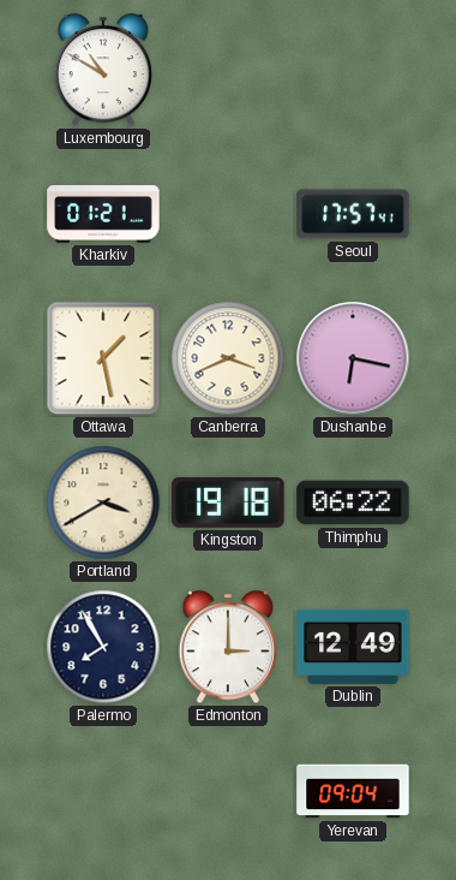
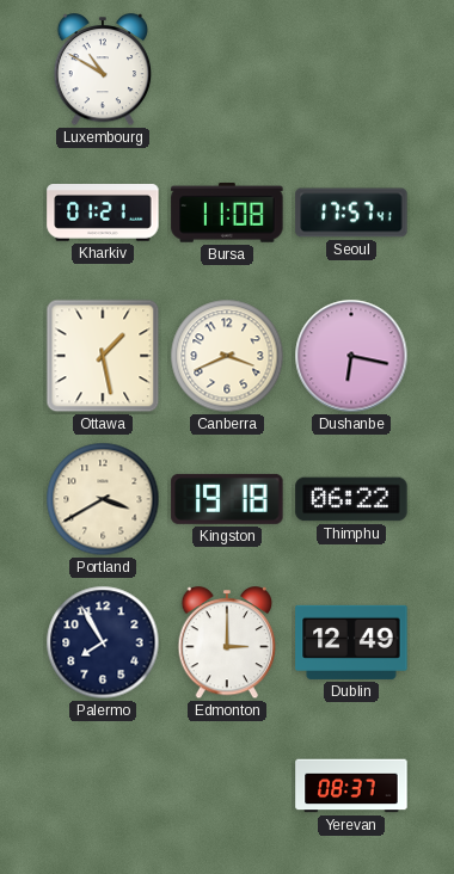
Bursa: none -> 11:08
Yerevan: 09:04 -> 08:37
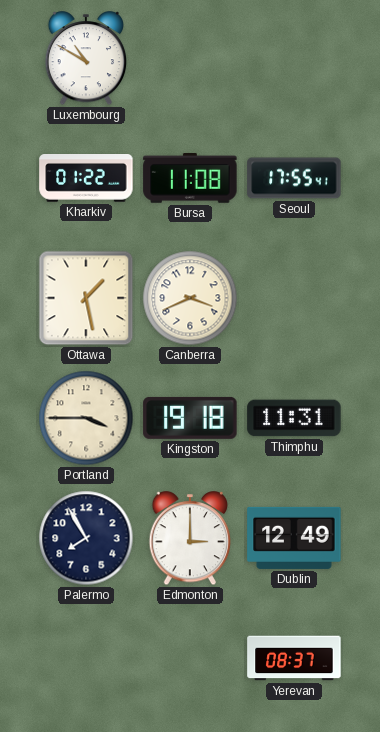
Kharkiv: 01:21 -> 01:22
Seoul: 17:57 -> 17:55
Dushanbe: 6:17 -> none
Portland: 3:40 -> 3:45
Thimphu: 06:22 -> 11:31
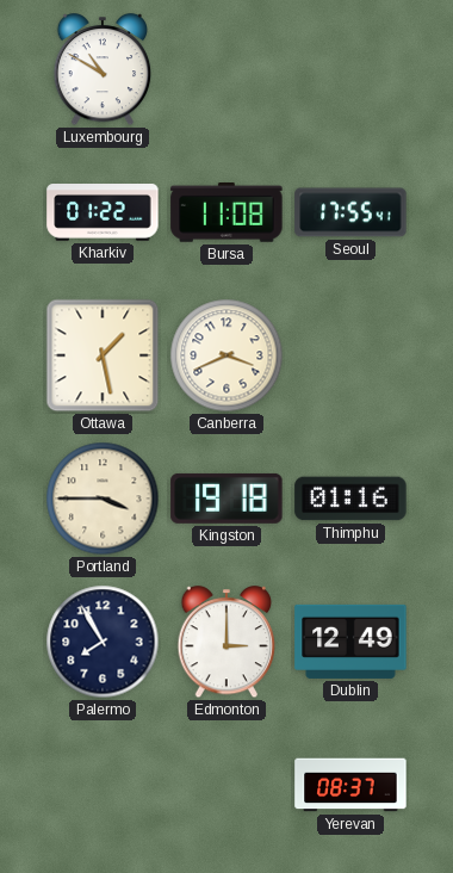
Thimphu: 11:31 -> 01:16
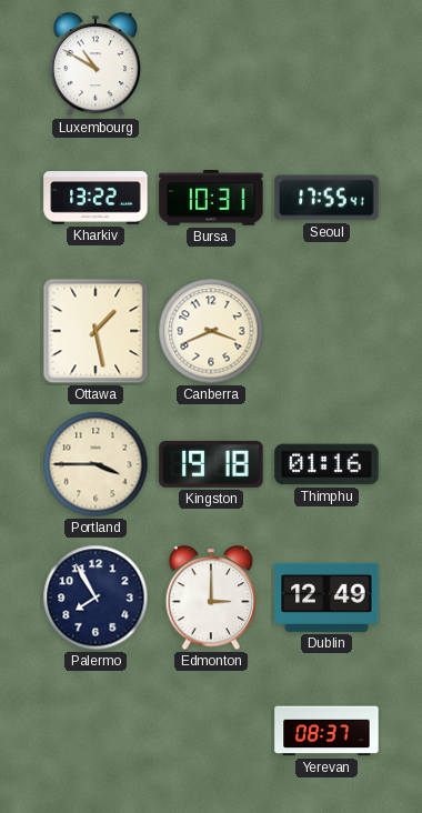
Kharkiv: 01:22 -> 13:22
Bursa: 11:08 -> 10:31
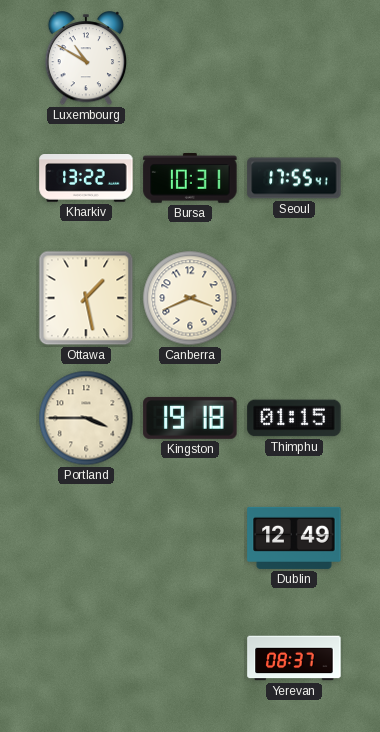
Thimphu: 01:16 -> 01:15
Palermo: 7:55 -> none
Edmonton: 3:00 -> none
